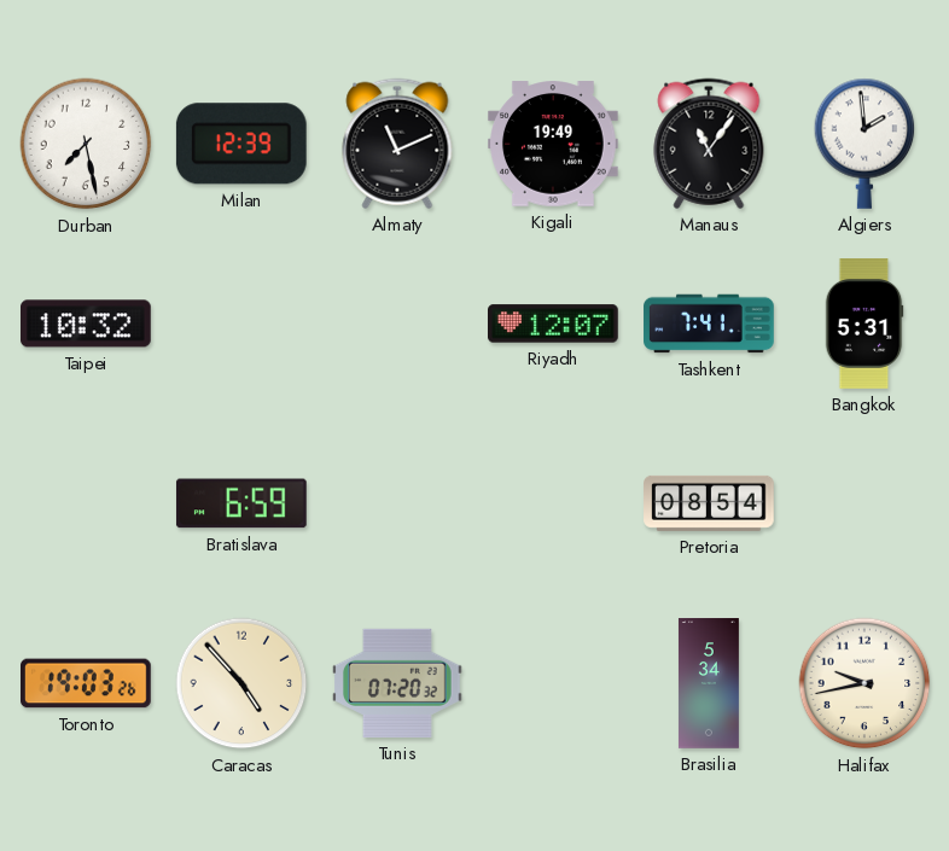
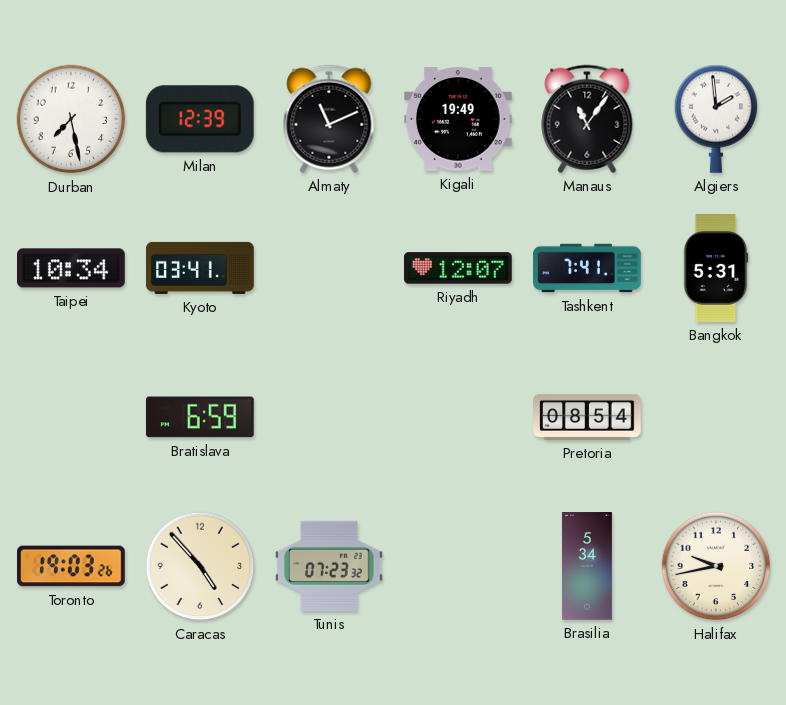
Taipei: 10:32 -> 10:34
Kyoto: none -> 03:41
Tunis: 07:20 -> 07:23
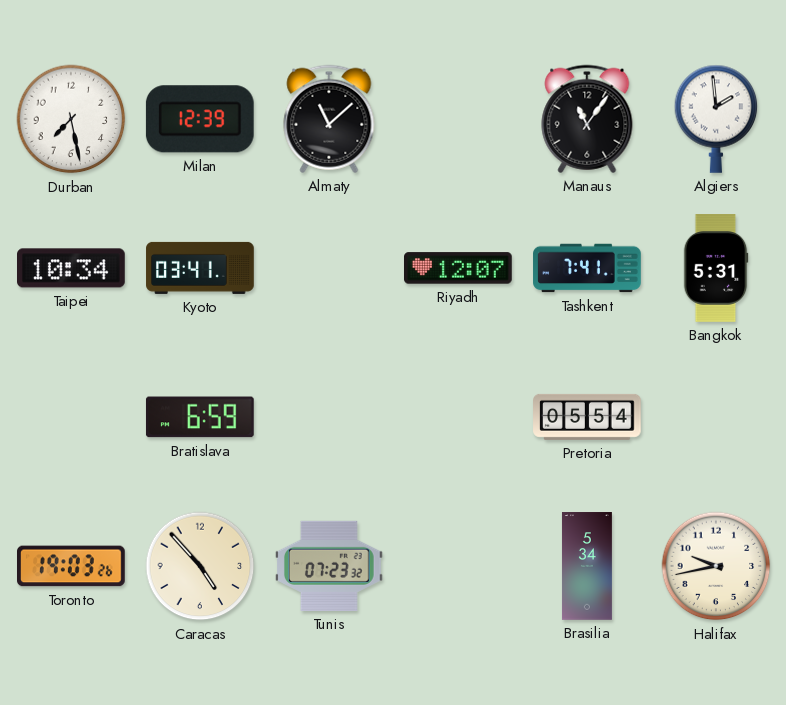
Almaty: 11:11 -> 11:08
Kigali: 19:49 -> none
Pretoria: 08:54 -> 05:54
